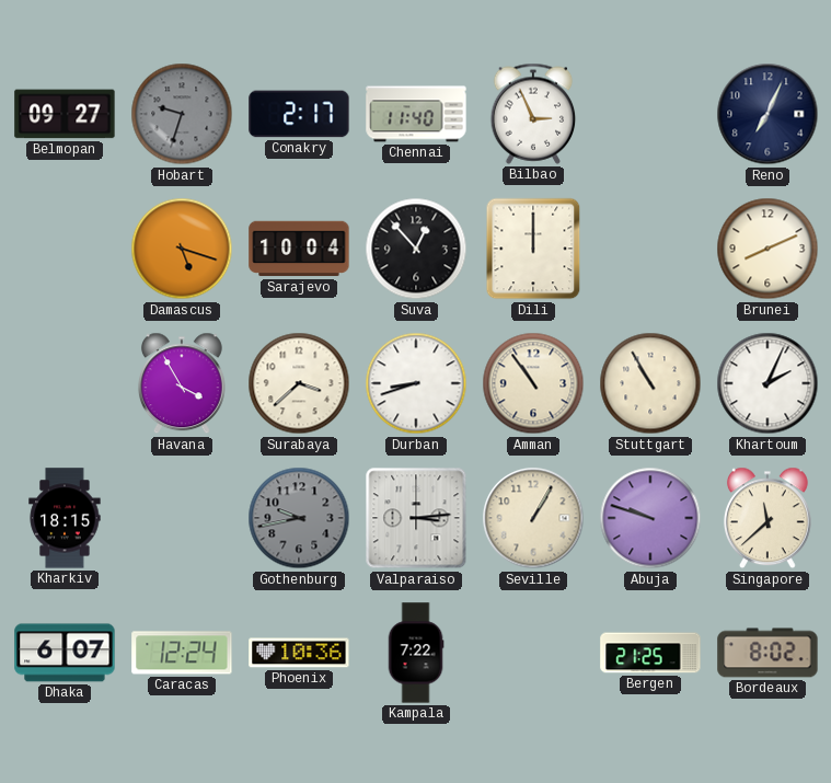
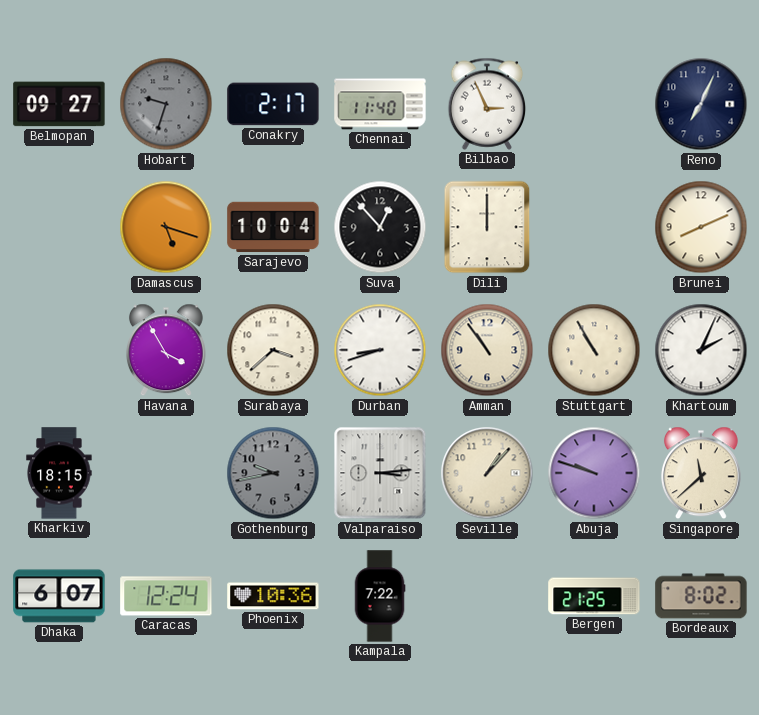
Seville: 1:05 -> 1:07
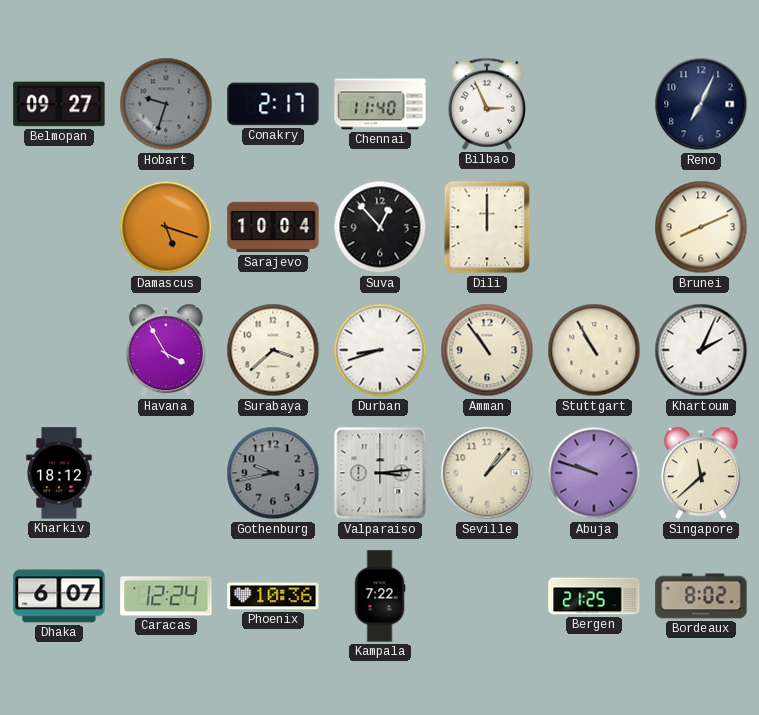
Kharkiv: 18:15 -> 18:12
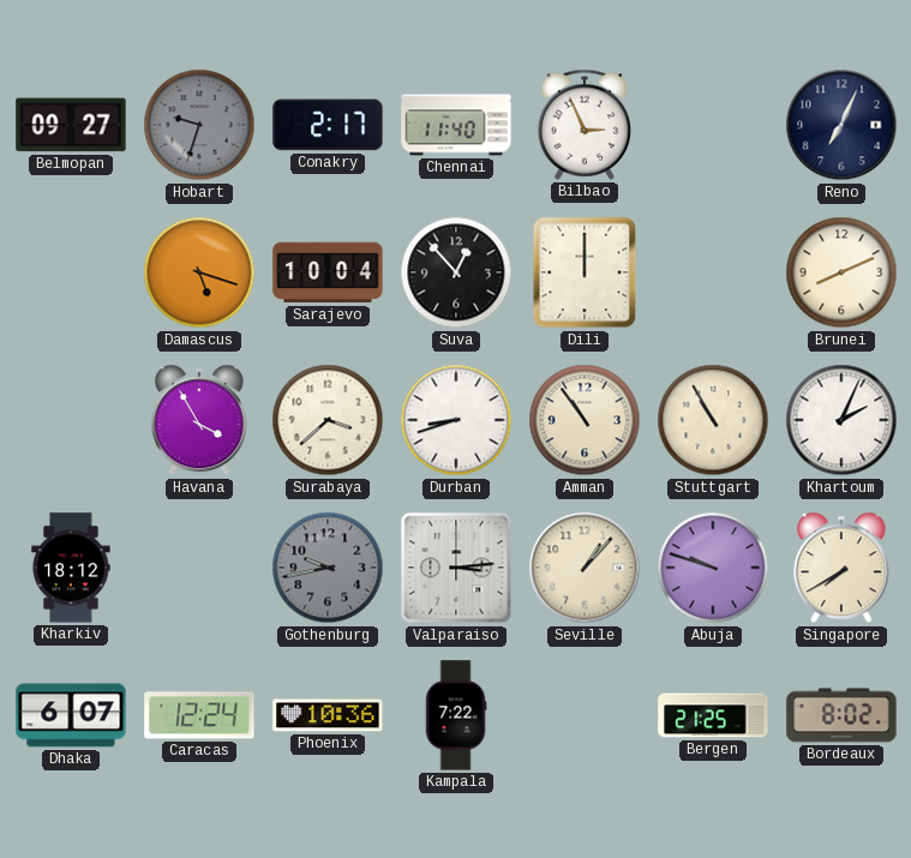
Singapore: 11:38 -> 7:40
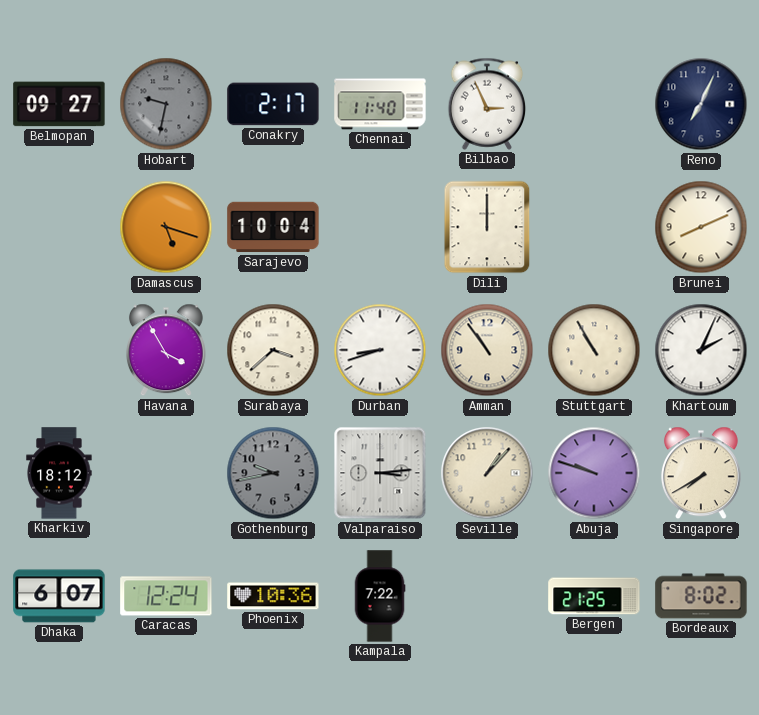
Hobart: 9:33 -> 9:32
Suva: 12:53 -> none
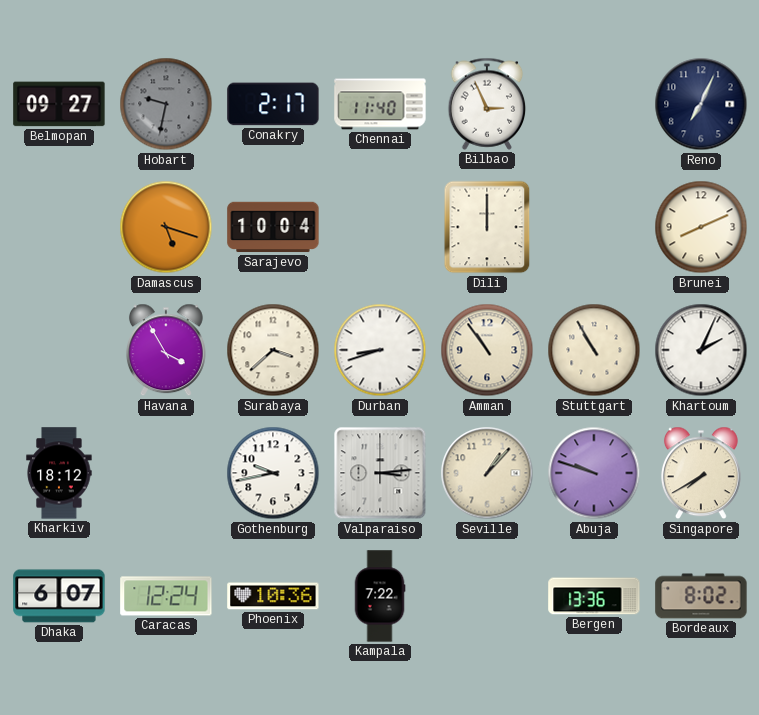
Gothenburg dial: grey -> white
Bergen: 21:25 -> 13:36
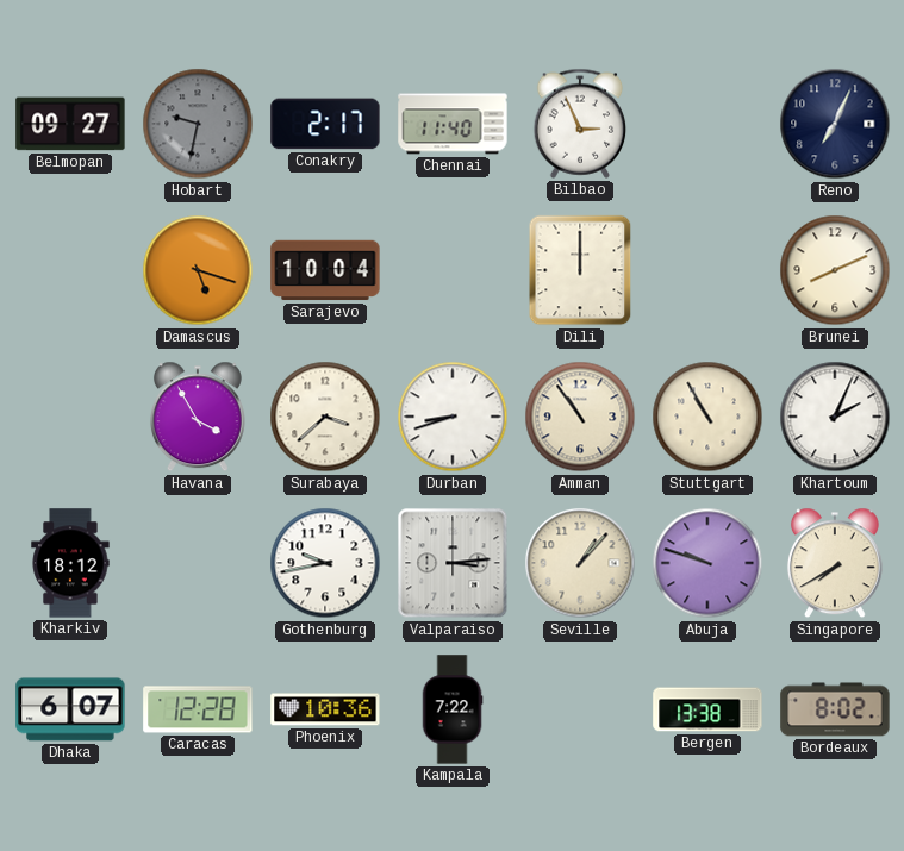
Caracas: 12:24 -> 12:28
Bergen: 13:36 -> 13:38
